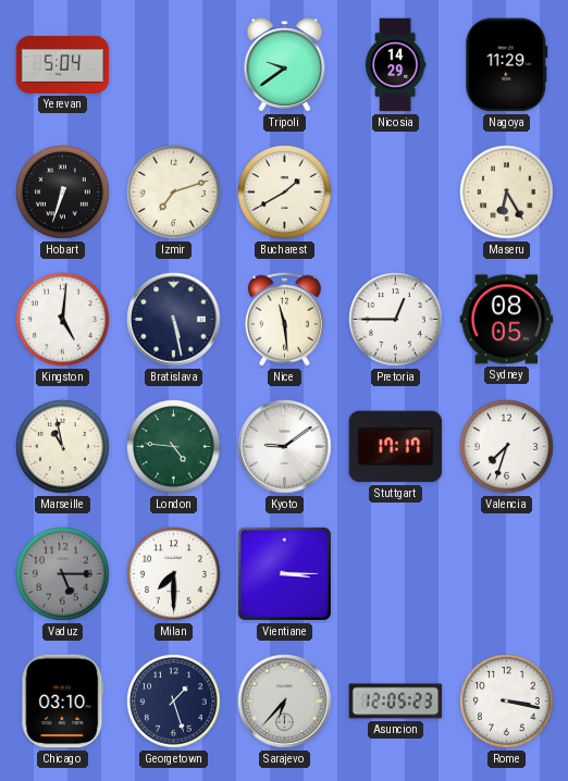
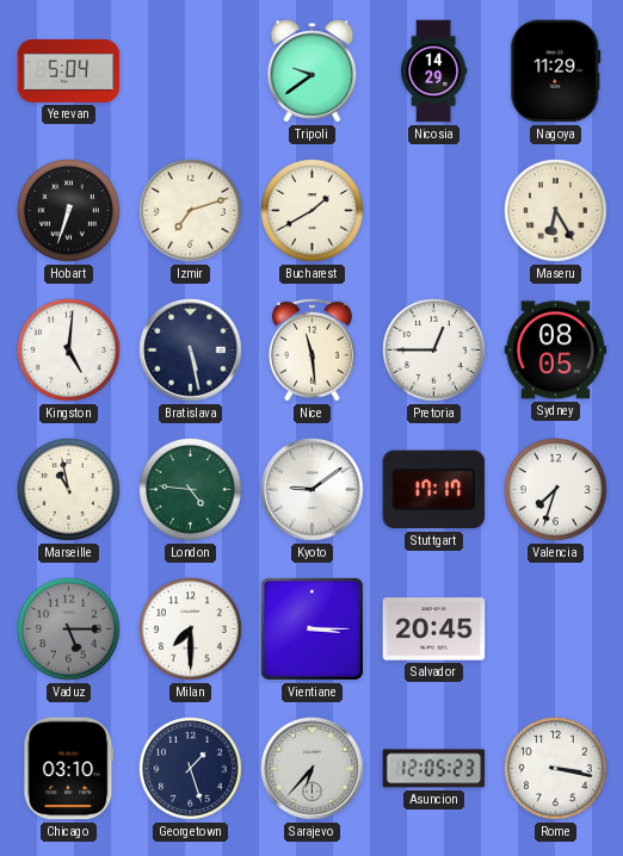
Salvador: none -> 20:45
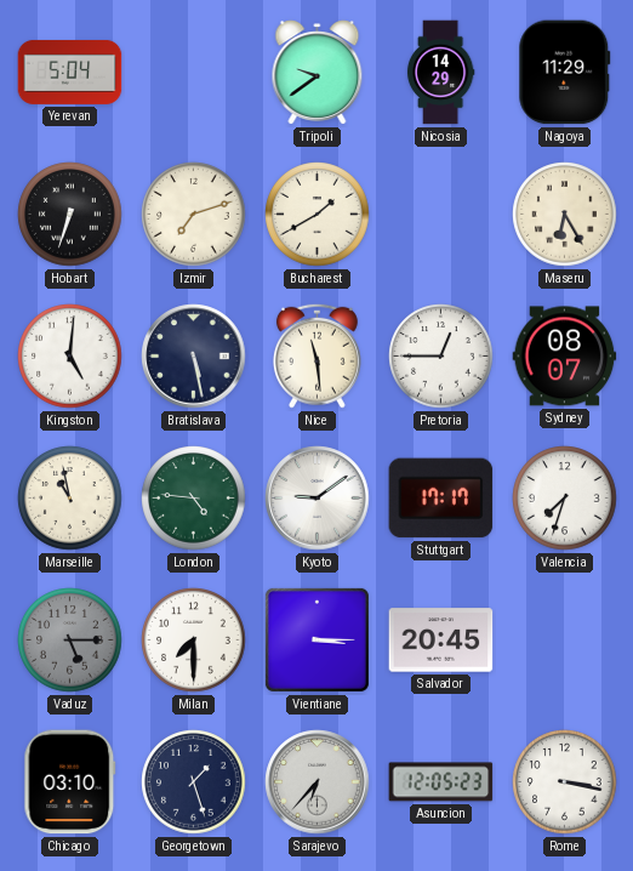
Sydney: 08:05 -> 08:07
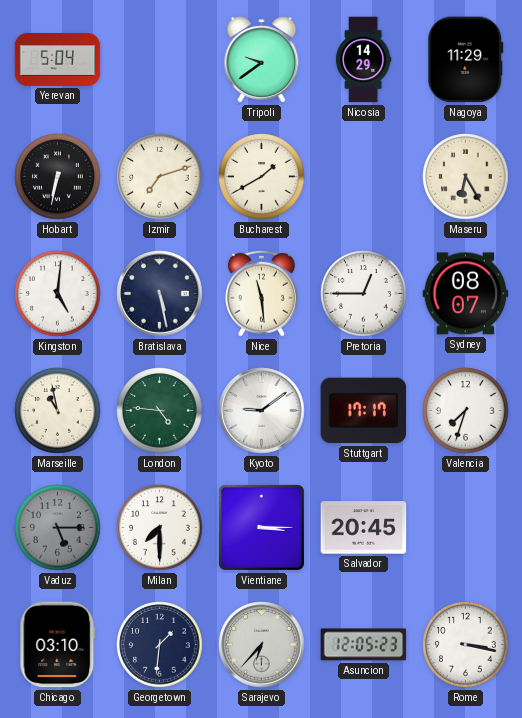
Hobart: 6:33 -> 6:32
Georgetown: 1:27 -> 1:31
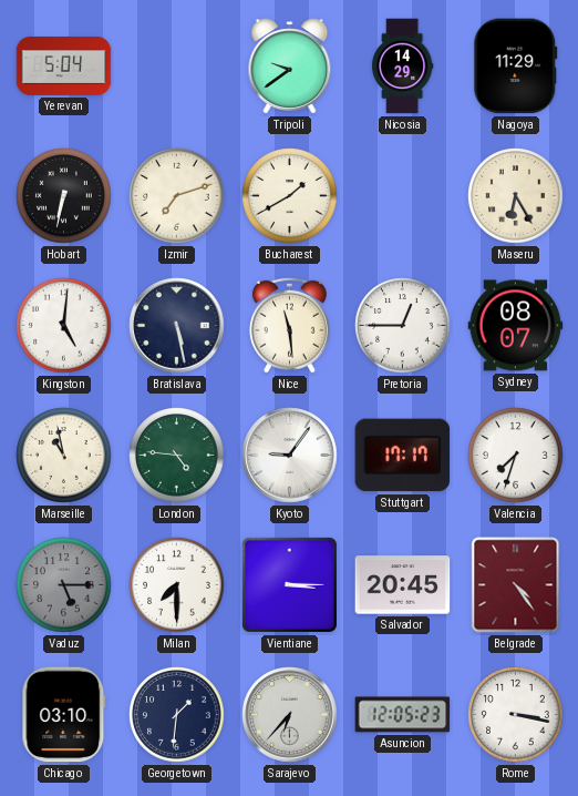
Kyoto: 9:09 -> 9:06
Belgrade: none -> 4:24
